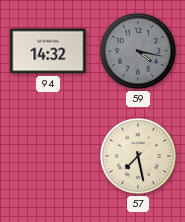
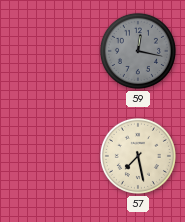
94: 14:32 -> none
59: 4:17 -> 12:17
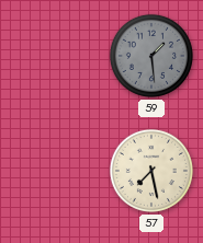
59: 12:17 -> 1:29
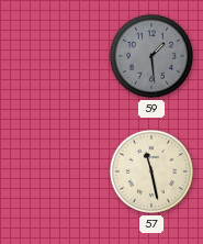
57: 7:28 -> 11:28
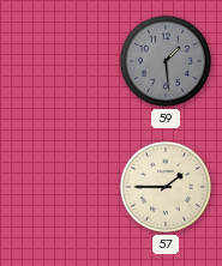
57: 11:28 -> 1:45
